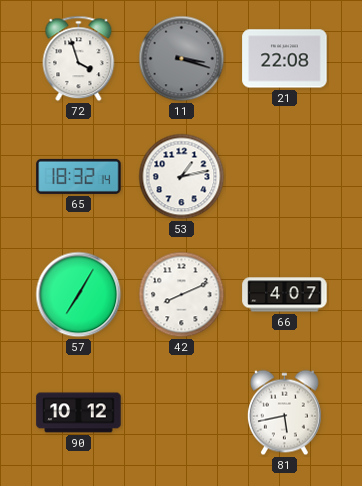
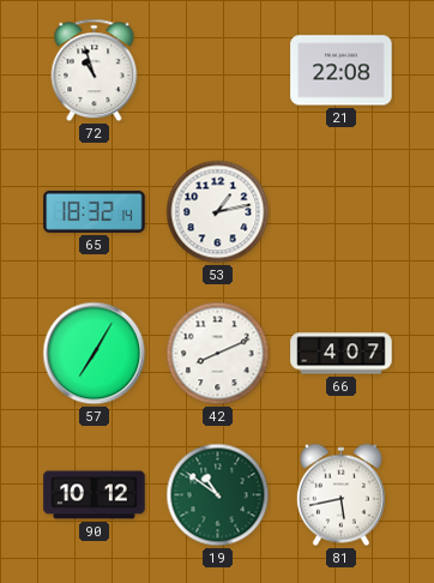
72: 3:57 -> 10:57
11: 3:18 -> none
19: none -> 10:51
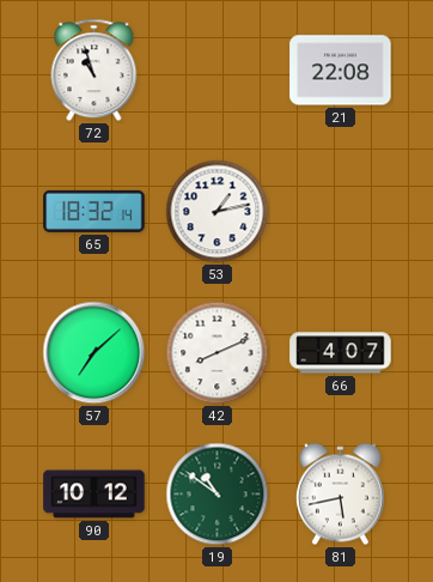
57: 7:05 -> 7:08
